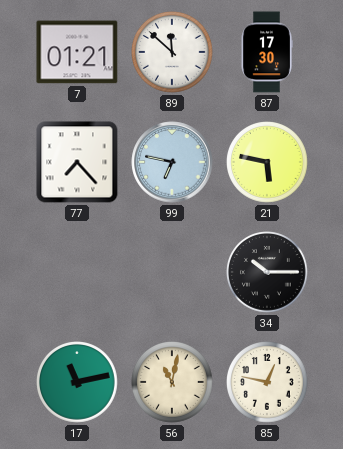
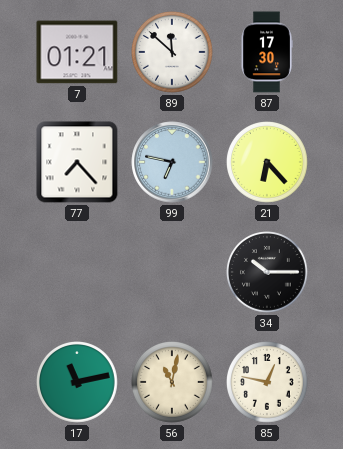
21: 5:47 -> 6:23
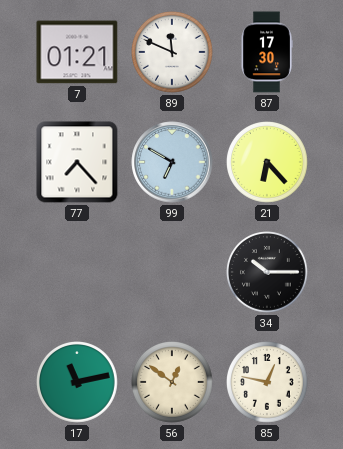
89: 11:52 -> 11:49
99: 6:47 -> 6:50
56: 11:02 -> 12:51
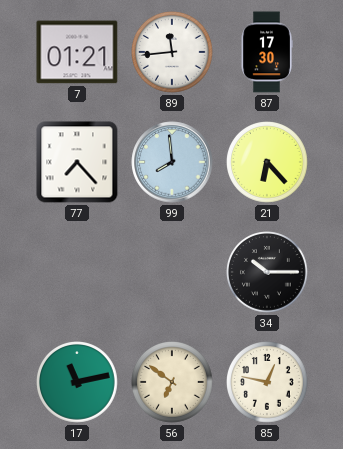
89: 11:49 -> 11:44
99: 6:50 -> 7:59
56: 12:51 -> 6:51
